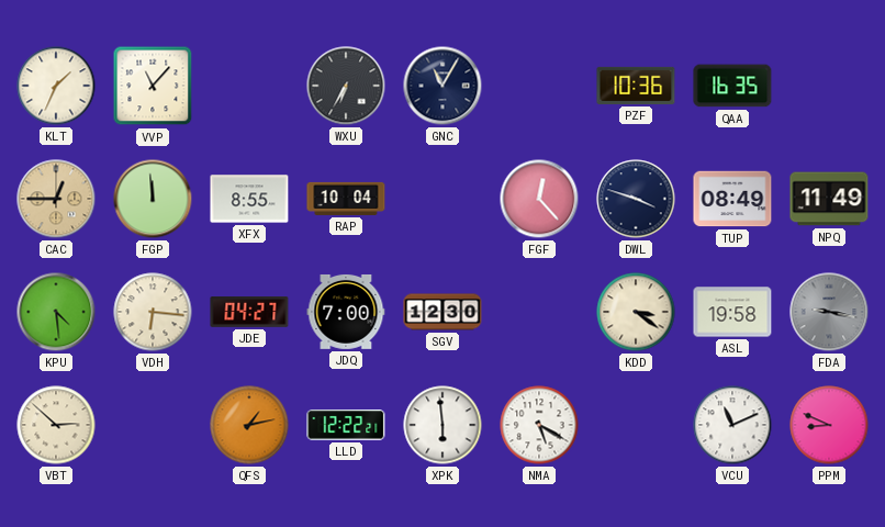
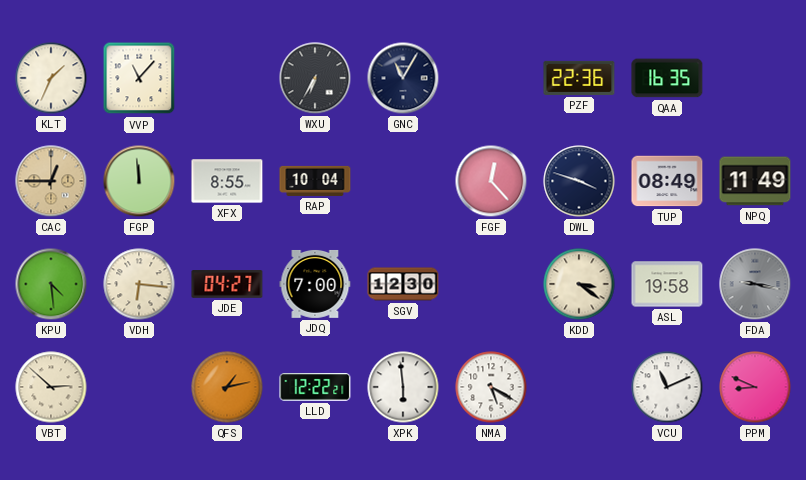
PZF: 10:36 -> 22:36
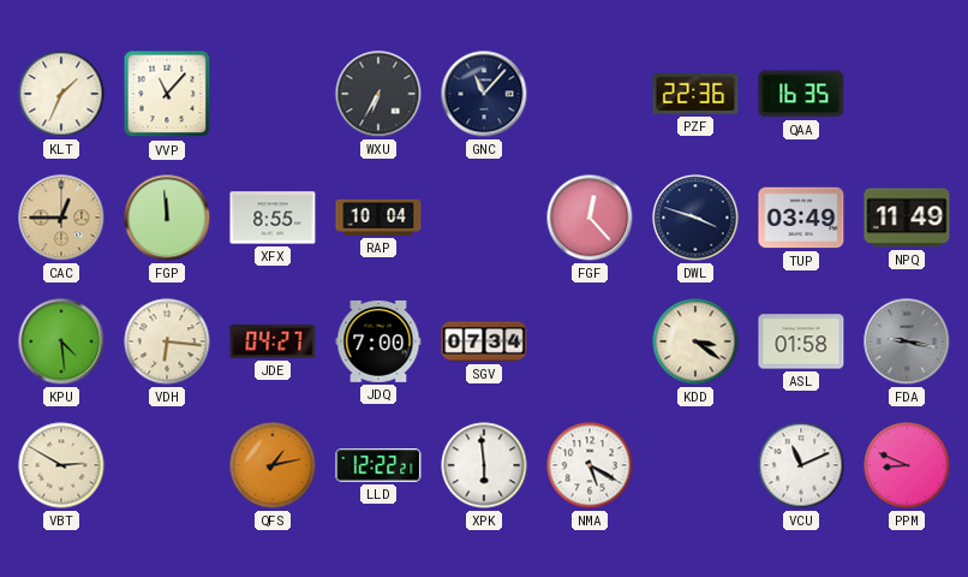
GNC: 11:05 -> 11:07
TUP: 08:49 -> 03:49
SGV: 12:30 -> 07:34
ASL: 19:58 -> 01:58
VBT: 2:52 -> 2:50
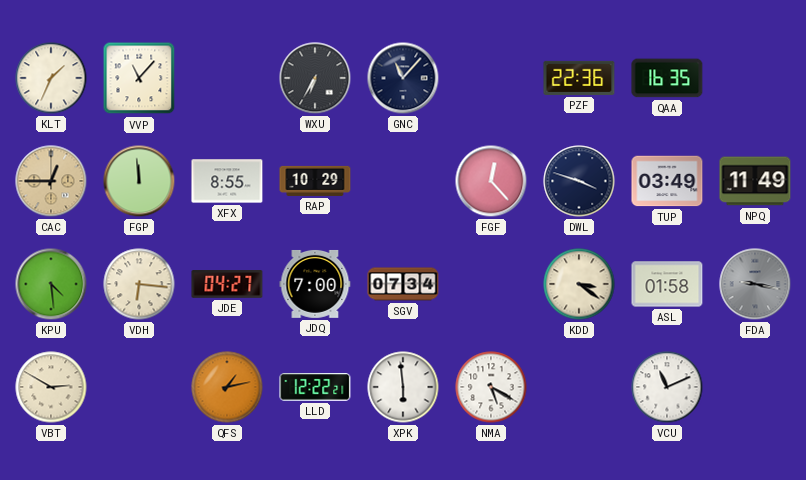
RAP: 10:04 -> 10:29
PPM: 8:49 -> none
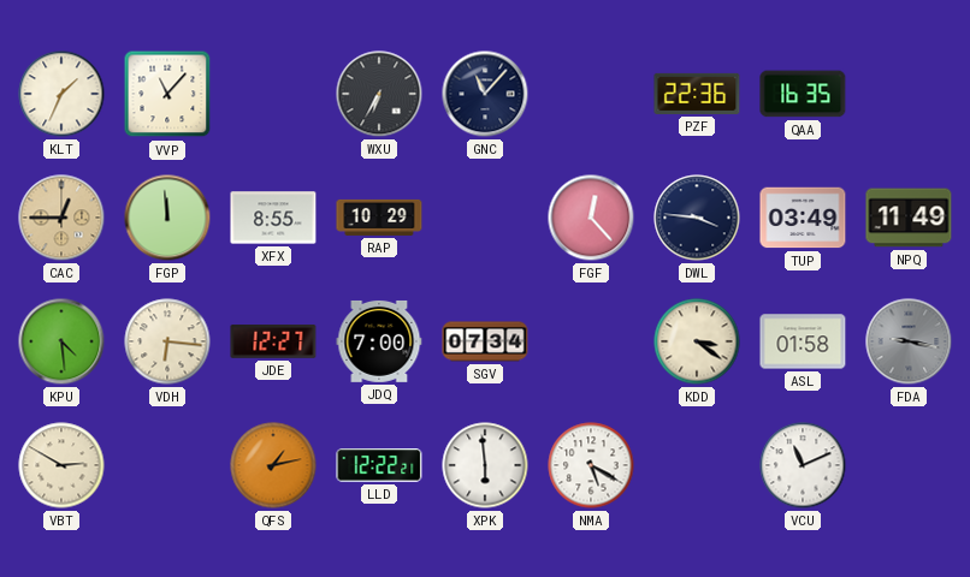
DWL: 3:48 -> 3:46
JDE: 04:27 -> 12:27
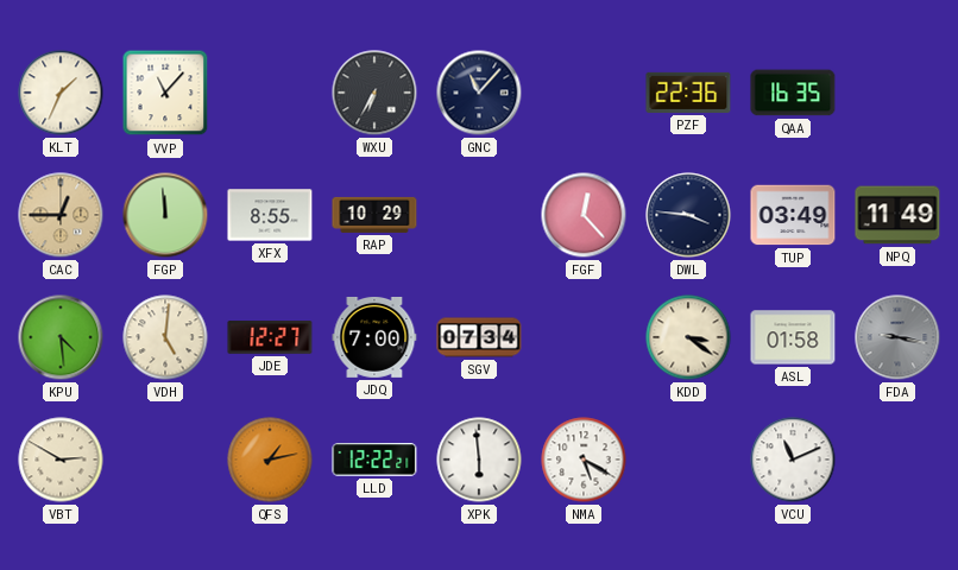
VDH: 6:16 -> 5:01
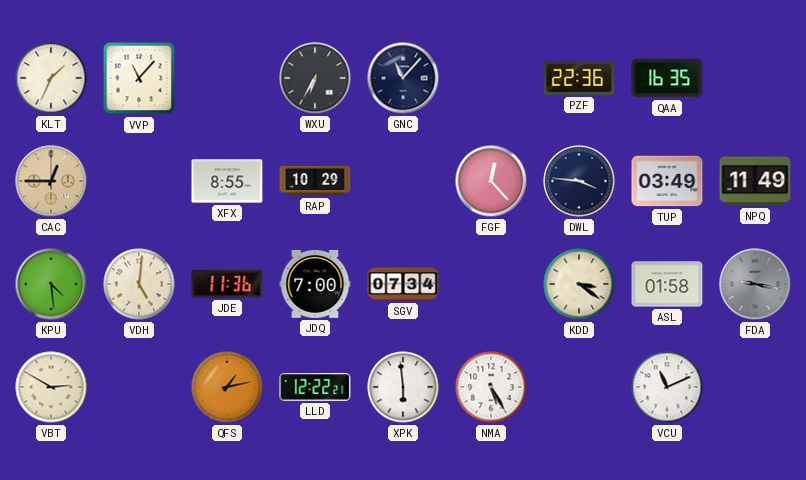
FGP: 11:59 -> none
JDE: 12:27 -> 11:36
NMA: 5:20 -> 5:25
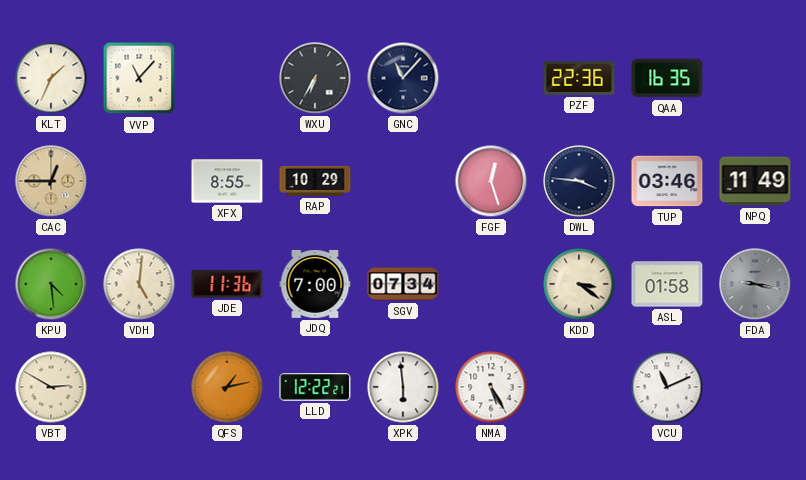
FGF: 12:23 -> 12:27
TUP: 03:49 -> 03:46
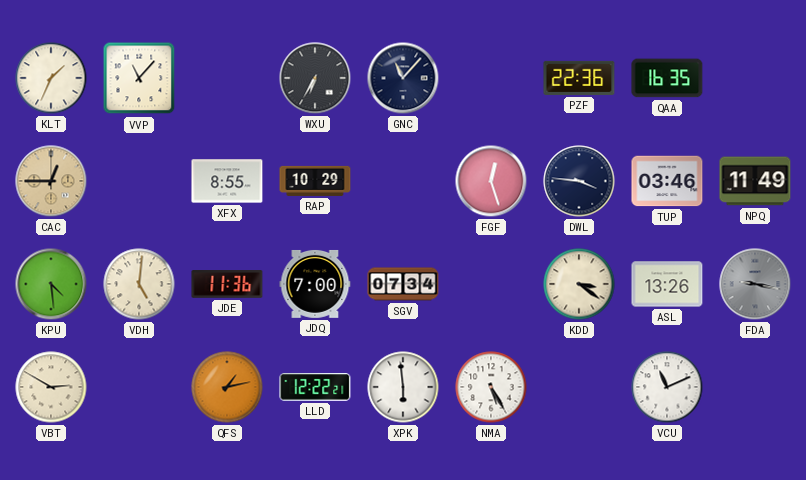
ASL: 01:58 -> 13:26
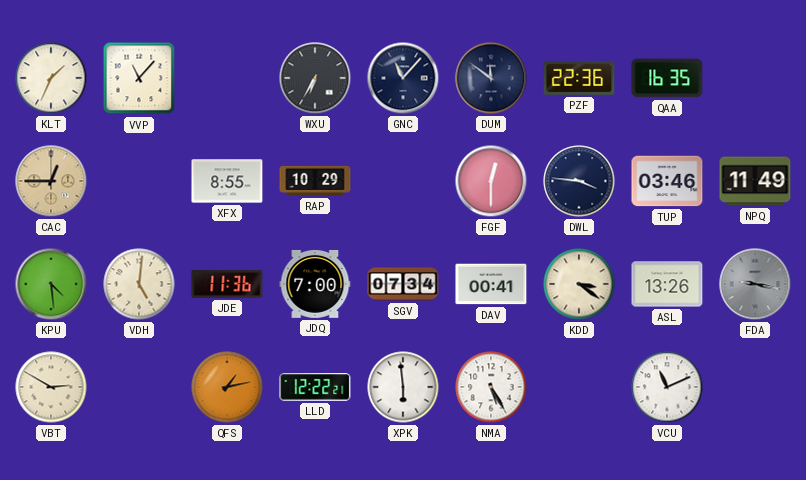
DUM: none -> 11:51
FGF: 12:27 -> 12:30
DAV: none -> 00:41
